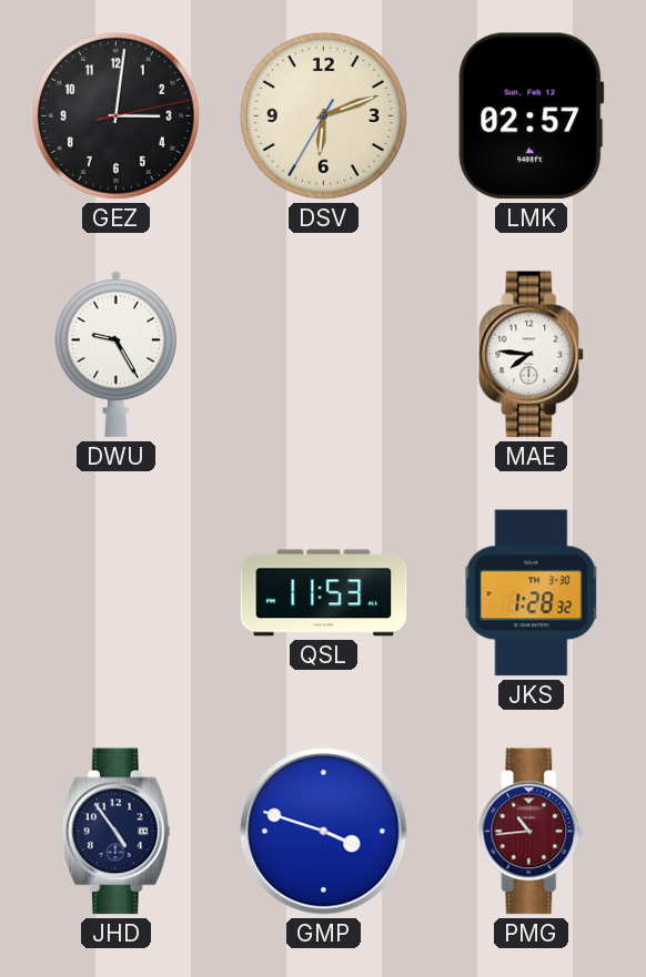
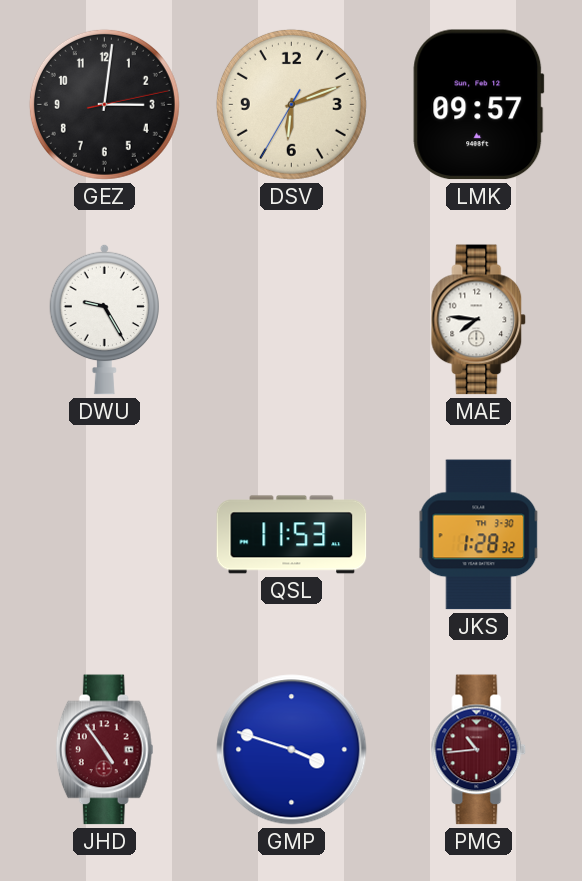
LMK: 02:57 -> 09:57
JHD dial: navy -> burgundy
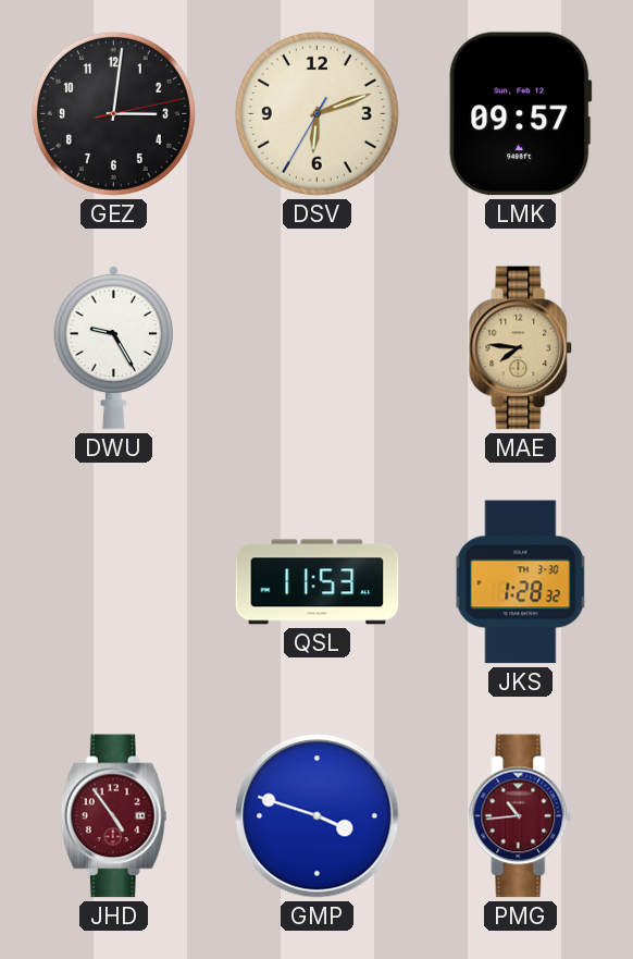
MAE dial: white -> champagne
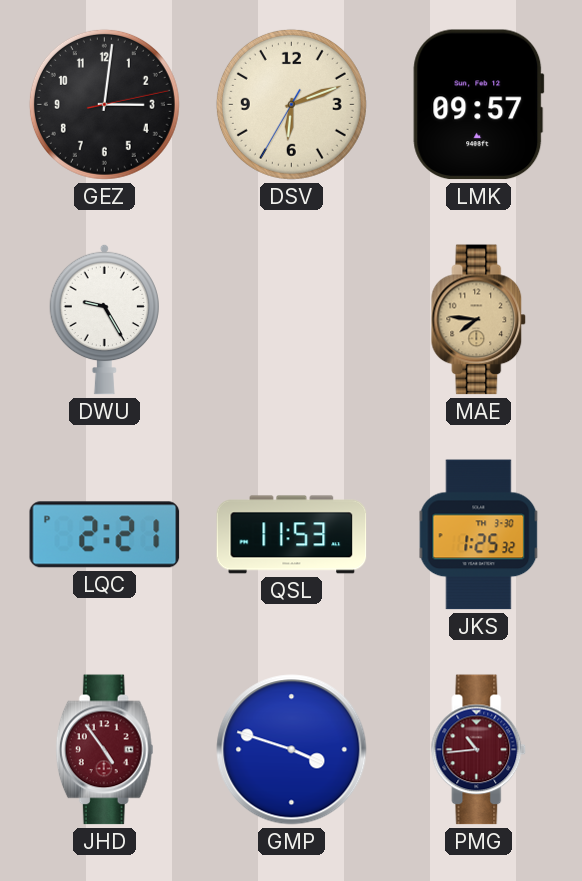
LQC: none -> 2:21
JKS: 1:28 -> 1:25
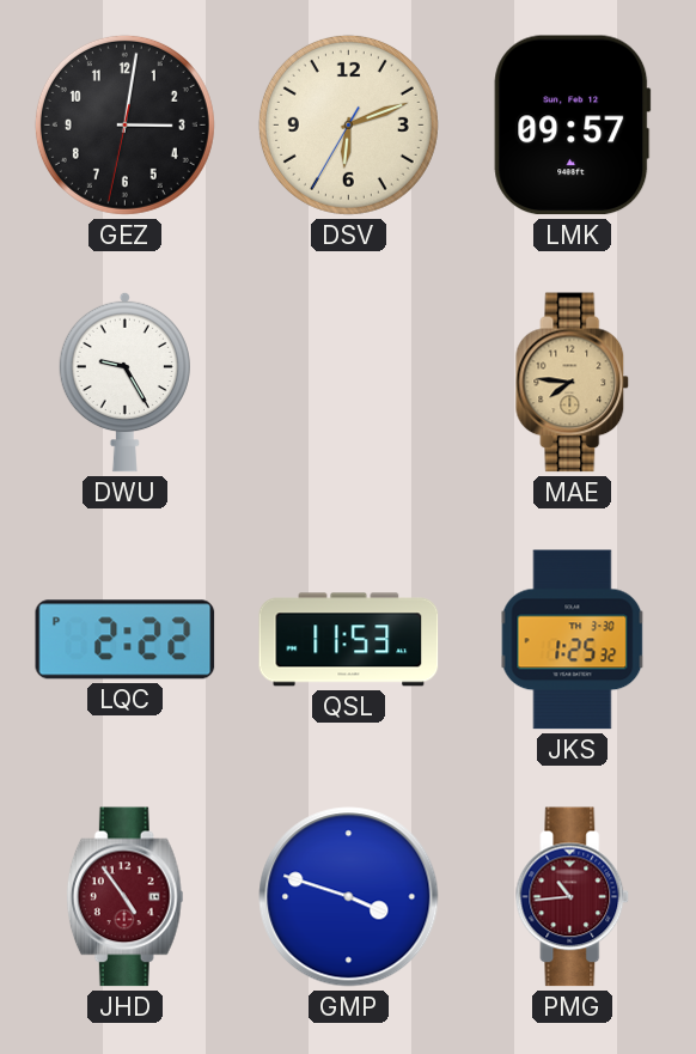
GEZ: 3:01:13 -> 3:01:32
LQC: 2:21 -> 2:22
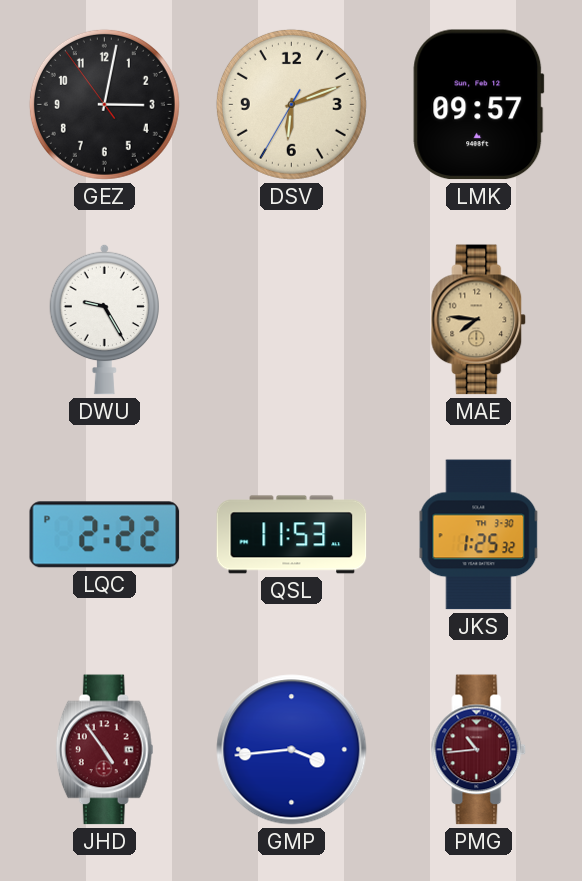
GEZ: 3:01:32 -> 3:01:54
GMP: 3:48 -> 3:44
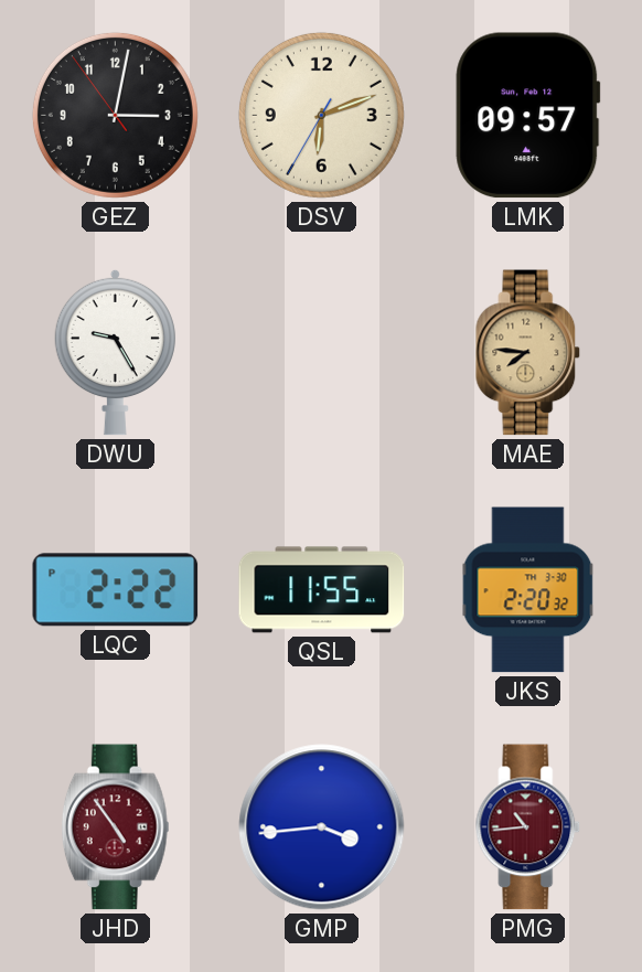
QSL: 11:53 -> 11:55
JKS: 1:25 -> 2:20
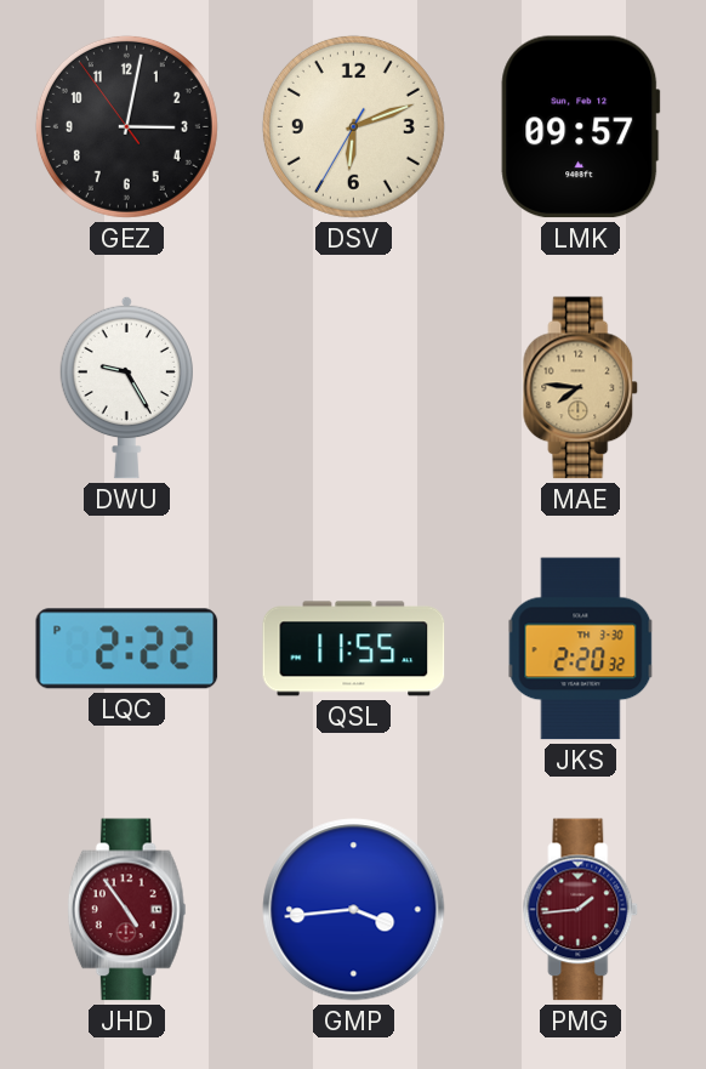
PMG: 10:44 -> 1:44
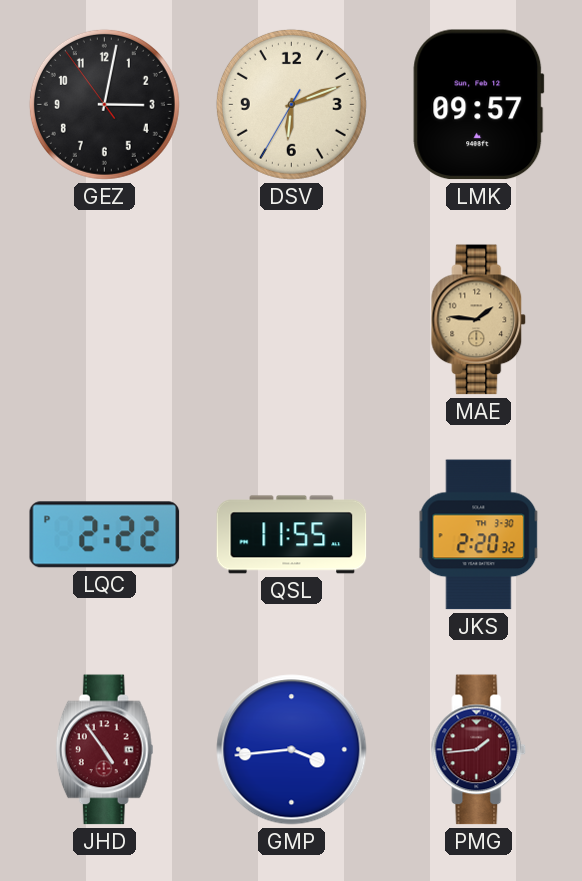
DWU: 9:25 -> none
MAE: 7:46 -> 1:46
